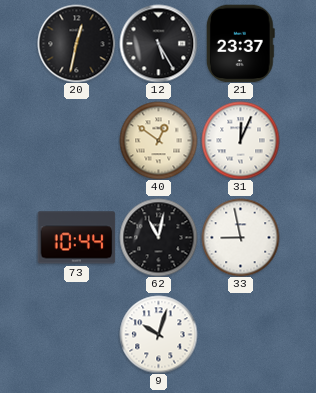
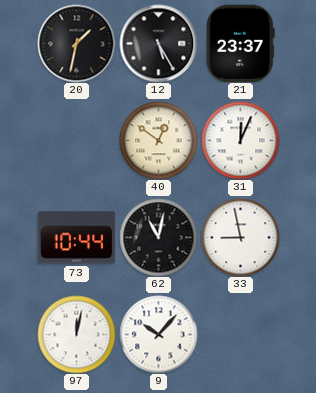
20: 12:32 -> 1:32
97: none -> 12:02
9: 10:03 -> 10:07
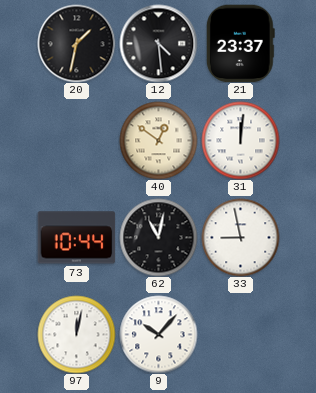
12: 5:25 -> 4:29
31: 12:04 -> 12:01
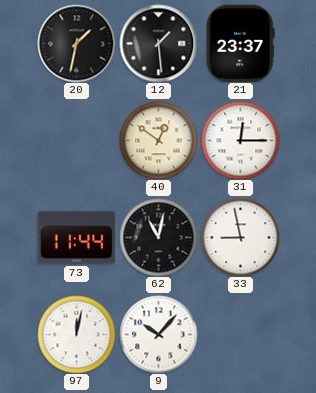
12: 4:29 -> 1:29
31: 12:01 -> 12:15
73: 10:44 -> 11:44
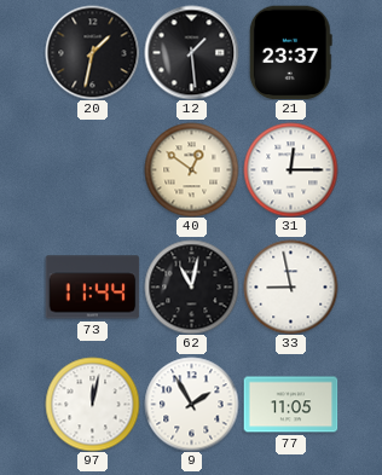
9: 10:07 -> 1:55
77: none -> 11:05
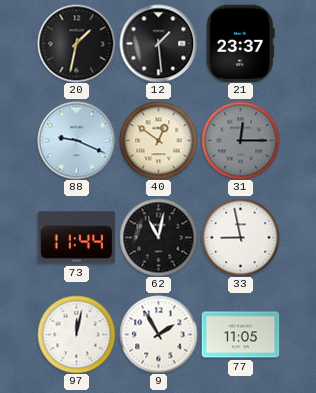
88: none -> 9:19
31 dial: white -> grey
